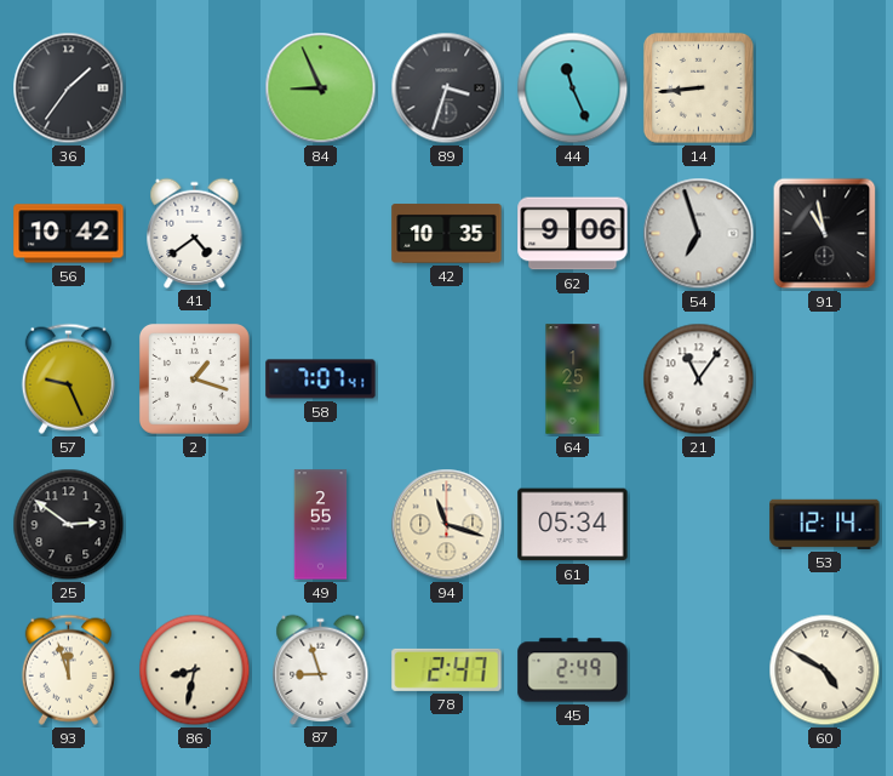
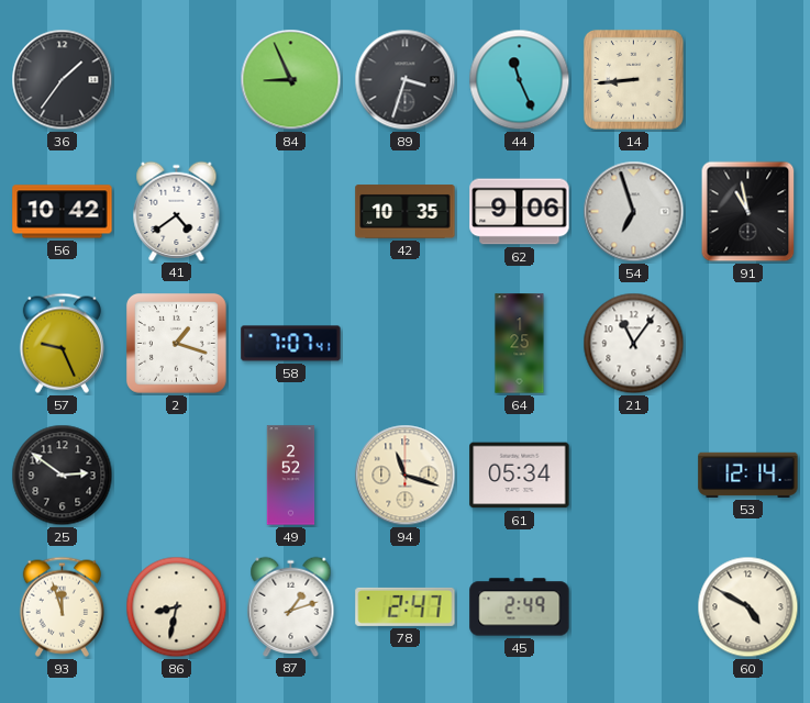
49: 2:55 -> 2:52
87: 8:57 -> 1:12
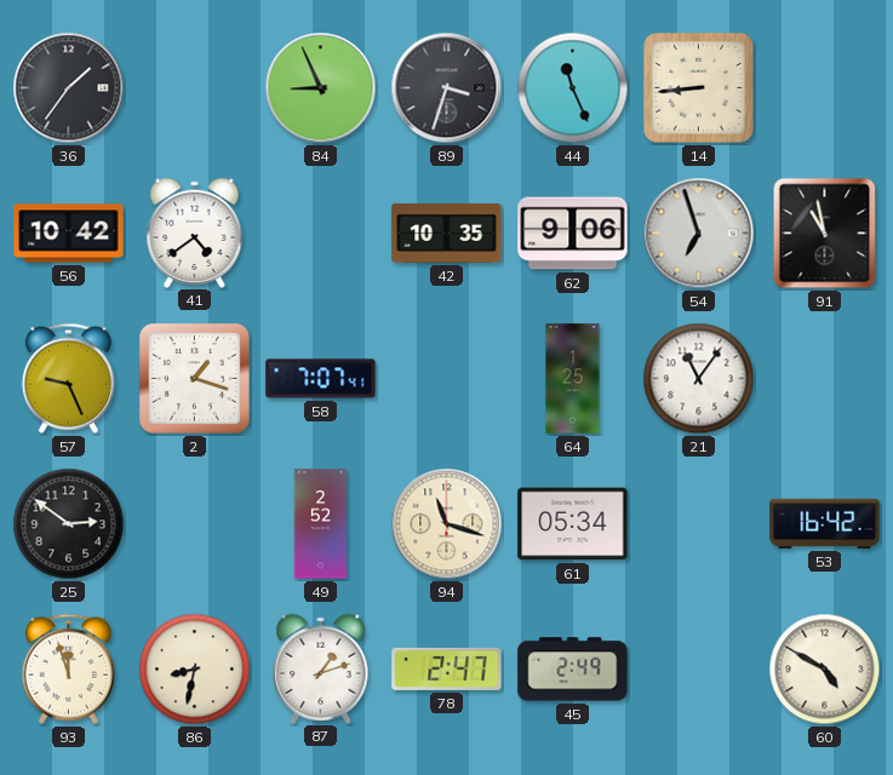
53: 12:14 -> 16:42
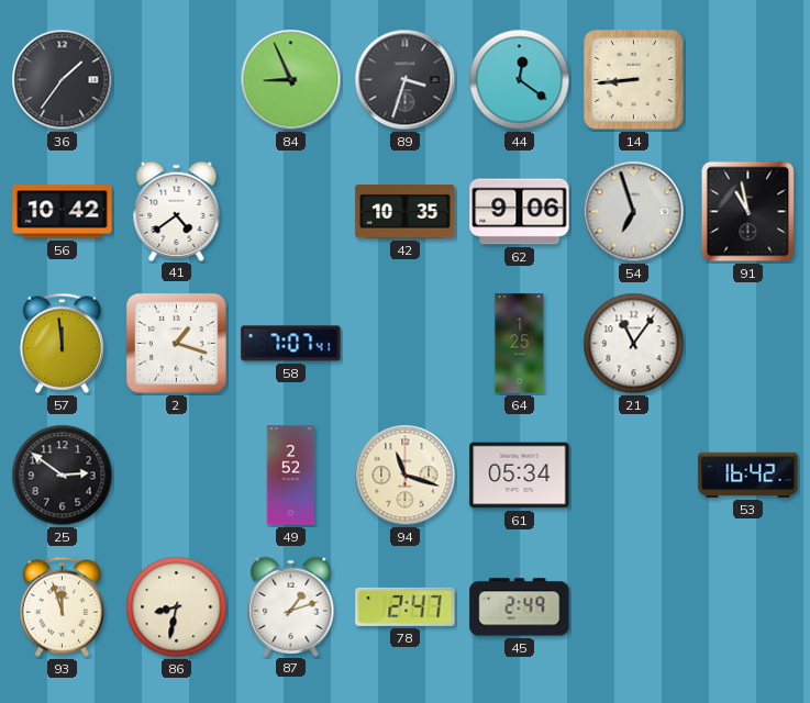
44: 11:26 -> 12:21
57: 9:26 -> 11:59
60: 4:50 -> none
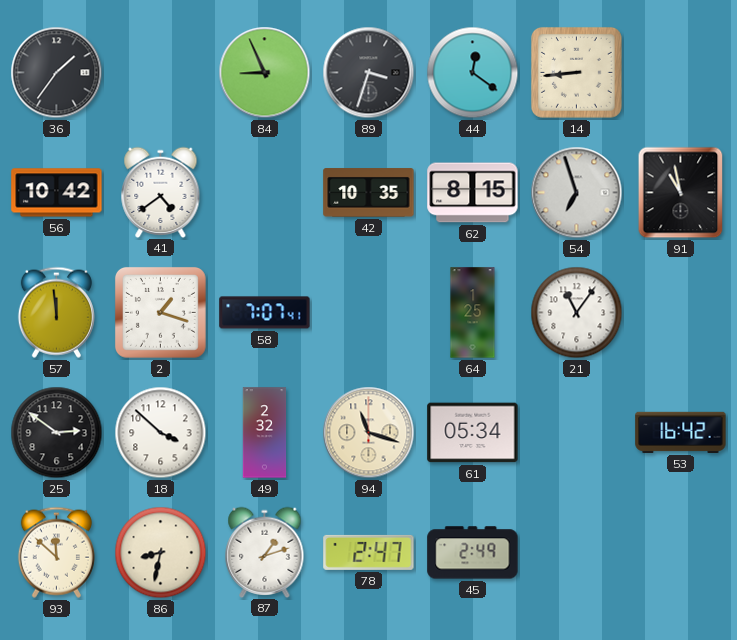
62: 9:06 -> 8:15
18: none -> 3:52
49: 2:52 -> 2:32
93: 11:57 -> 11:52
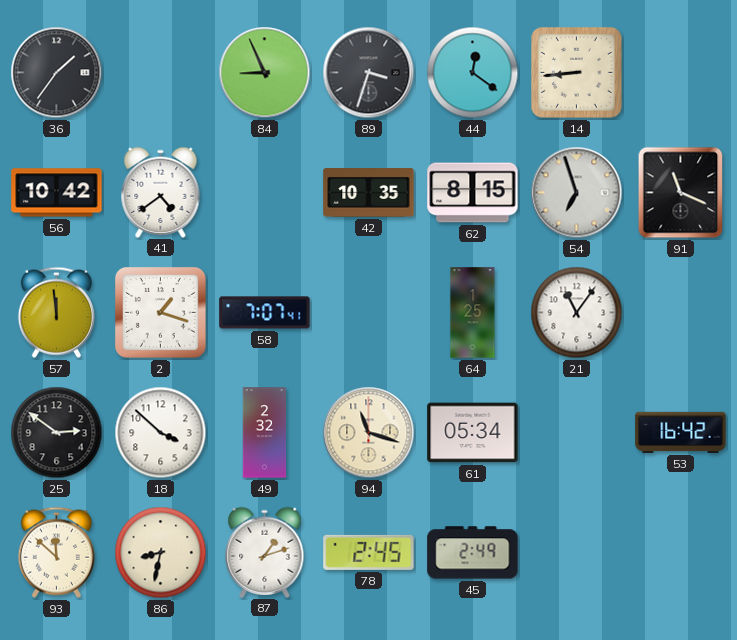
91: 10:58 -> 11:19
78: 2:47 -> 2:45
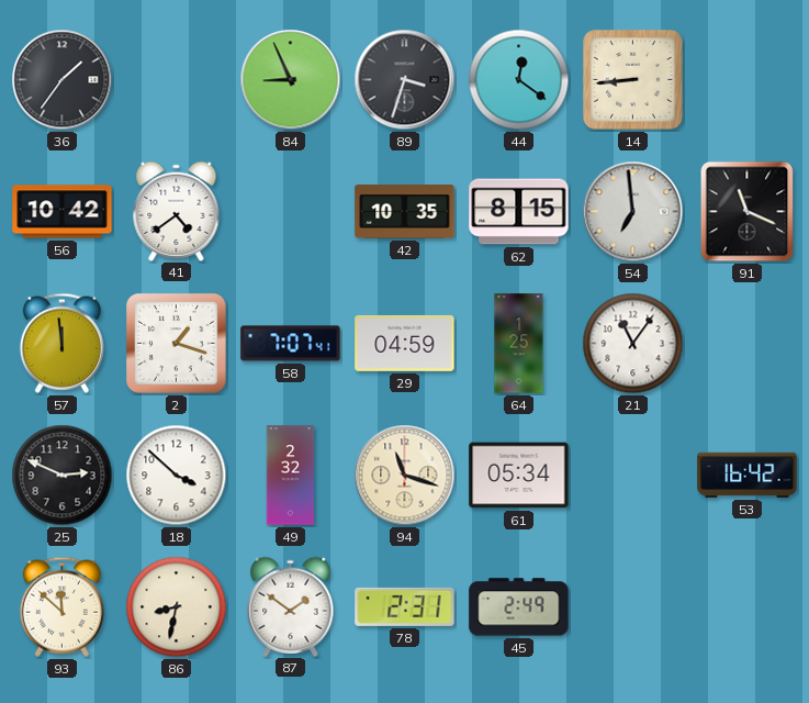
54: 6:57 -> 6:59
29: none -> 04:59
25: 2:51 -> 2:49
87: 1:12 -> 1:51
78: 2:45 -> 2:31
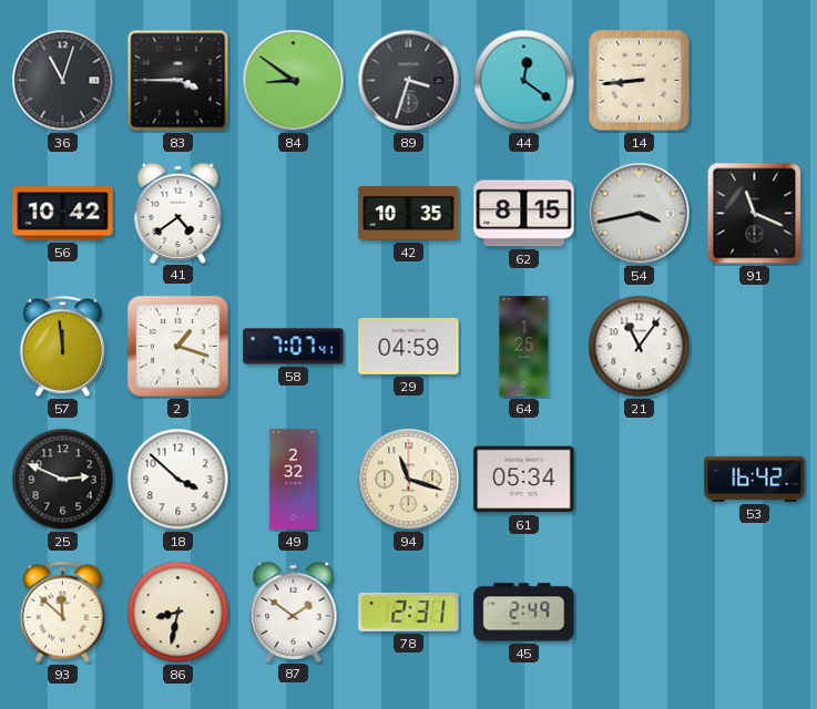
36: 1:36 -> 11:03
83: none -> 3:45
84: 8:56 -> 8:51
54: 6:59 -> 3:43
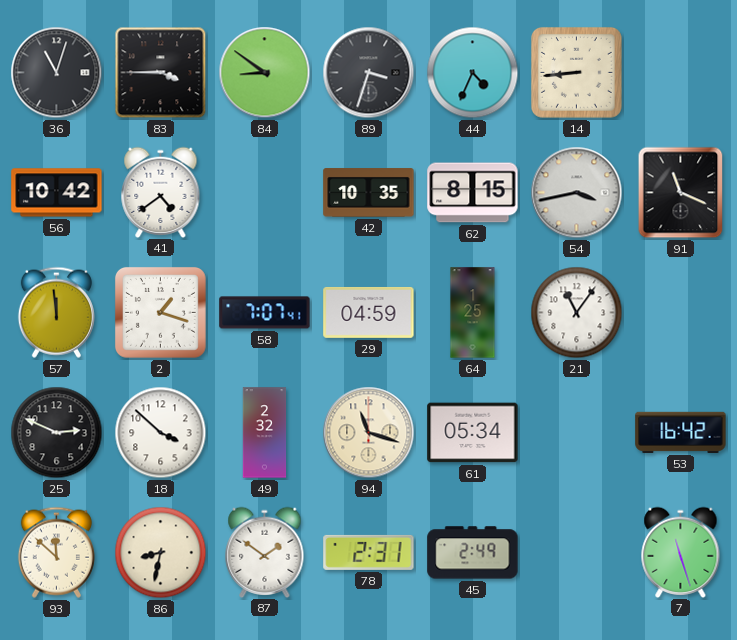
44: 12:21 -> 4:34
7: none -> 11:27
